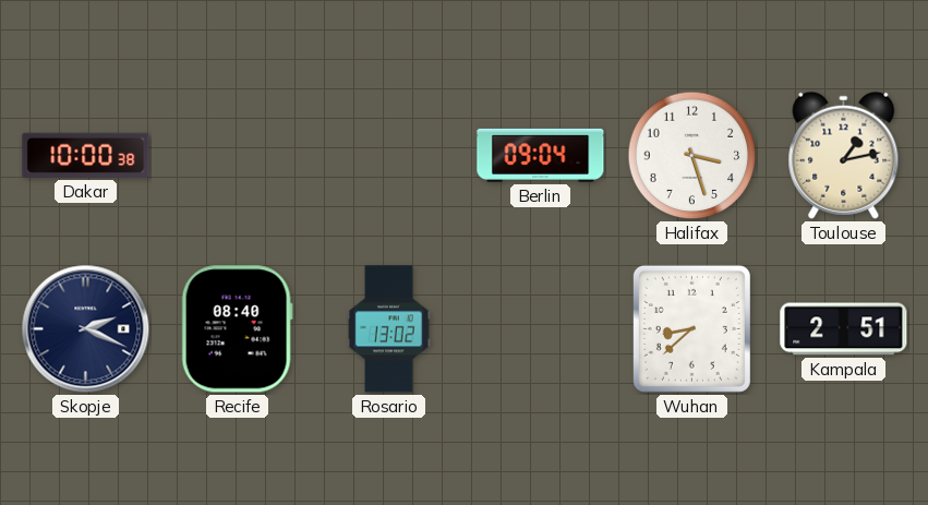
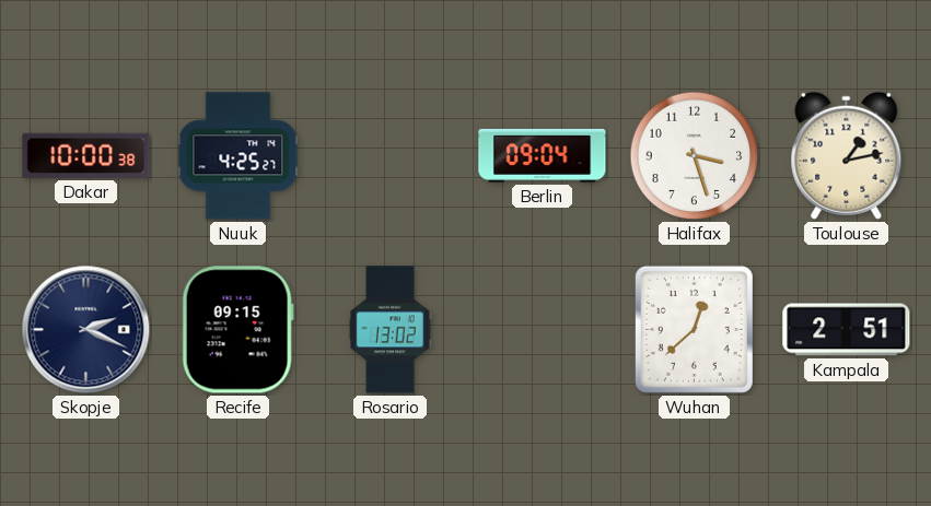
Nuuk: none -> 4:25
Recife: 08:40 -> 09:15
Wuhan: 8:38 -> 12:38
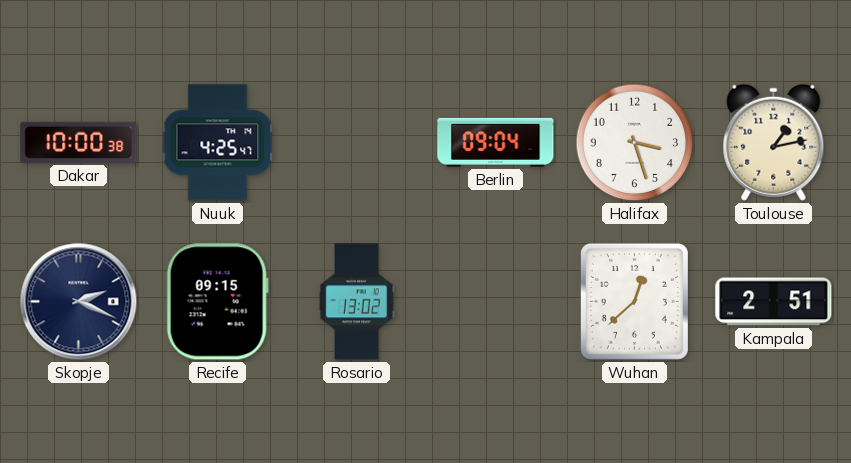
Nuuk: 4:25:27 -> 4:25:47
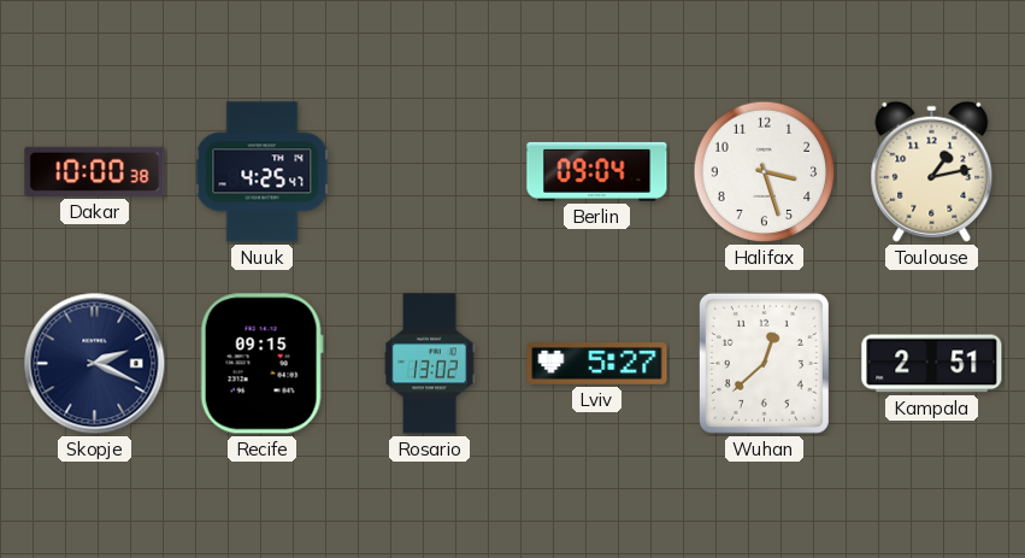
Lviv: none -> 5:27
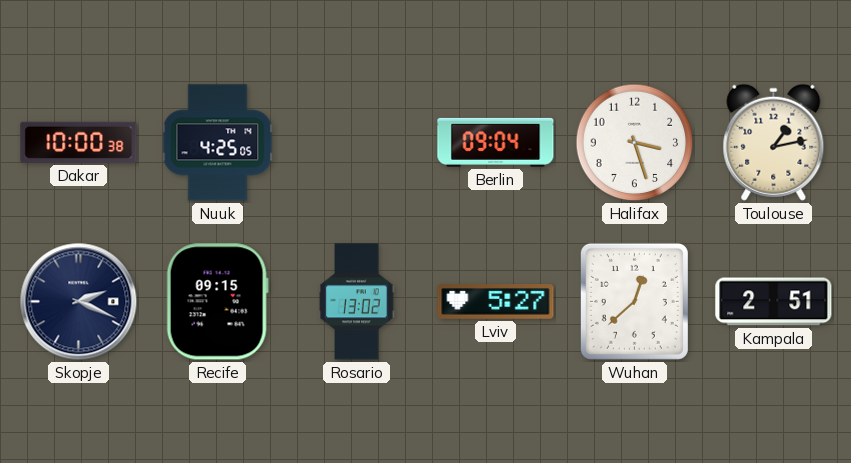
Nuuk: 4:25:47 -> 4:25:05
